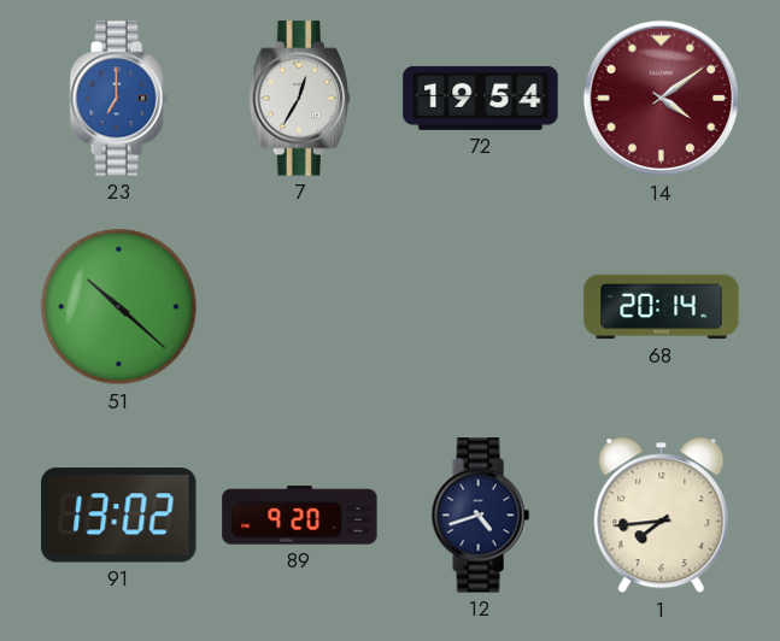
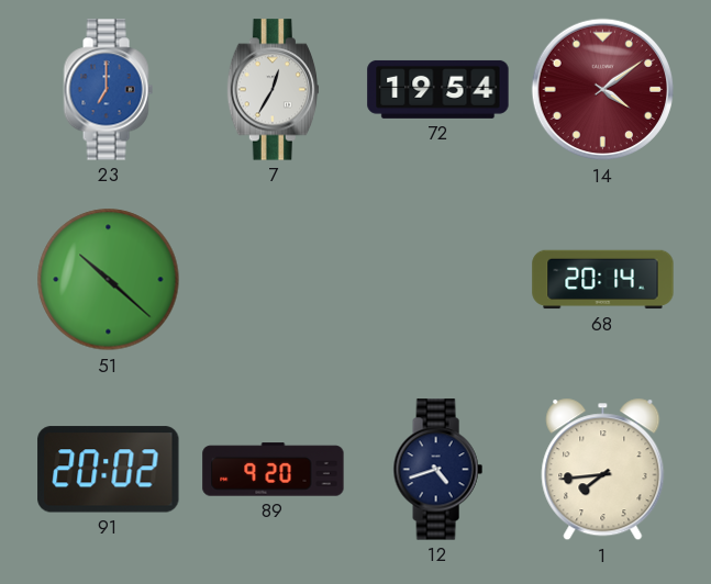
91: 13:02 -> 20:02
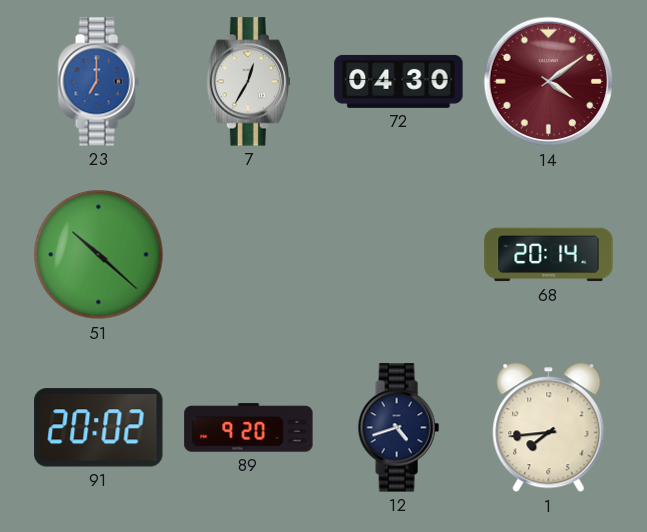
72: 19:54 -> 04:30
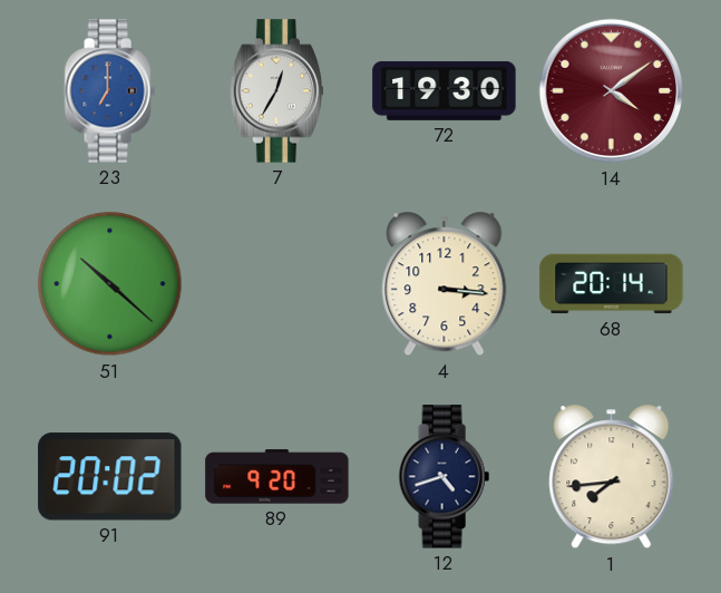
72: 04:30 -> 19:30
4: none -> 3:16
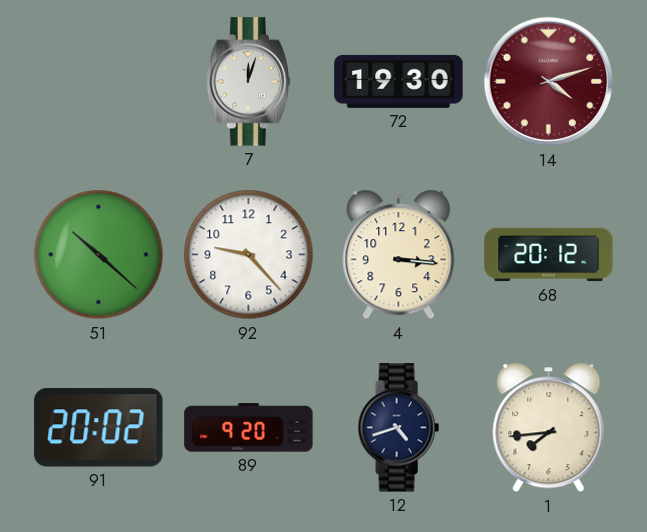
23: 7:00 -> none
7: 12:35 -> 12:03
14: 4:09 -> 4:12
92: none -> 9:23
68: 20:14 -> 20:12
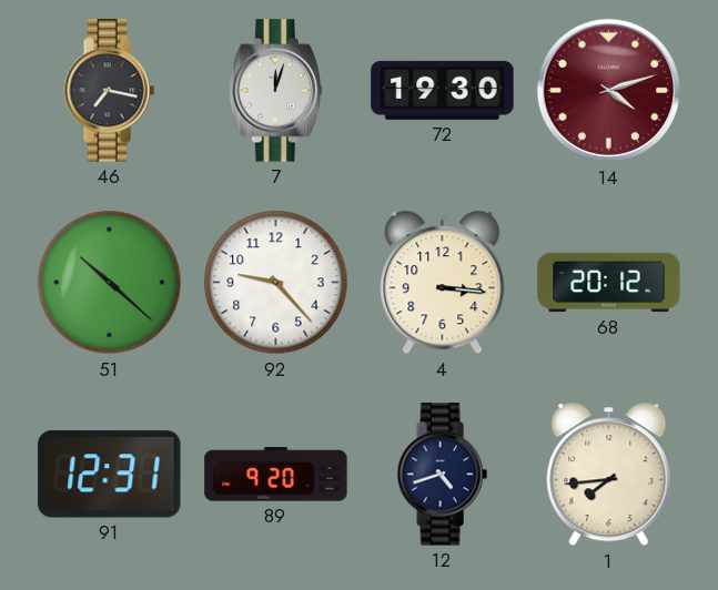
46: none -> 7:17
91: 20:02 -> 12:31
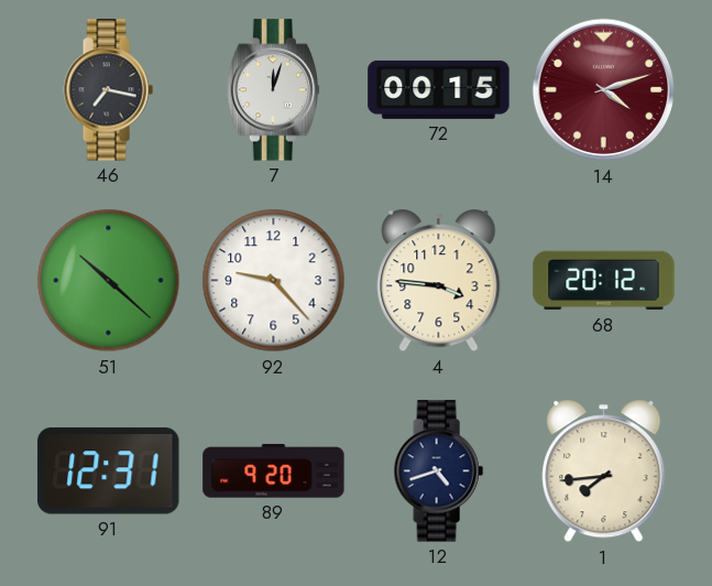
72: 19:30 -> 00:15
4: 3:16 -> 3:46
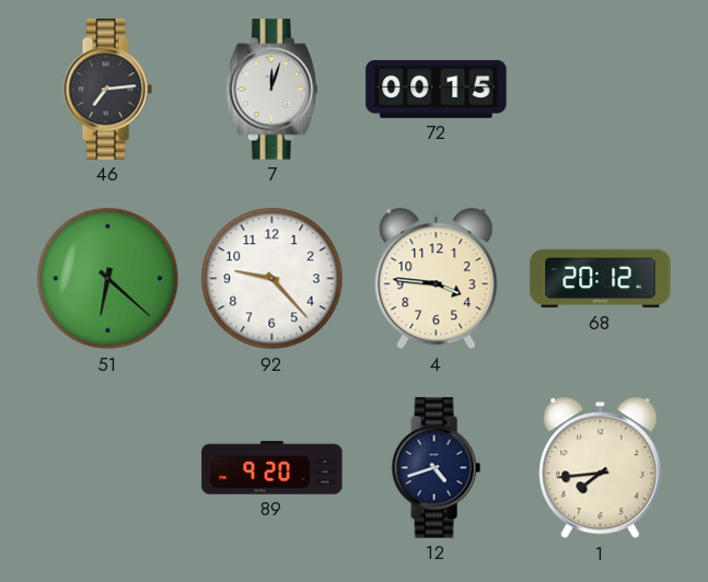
46: 7:17 -> 7:14
14: 4:12 -> none
51: 10:22 -> 6:22
91: 12:31 -> none
